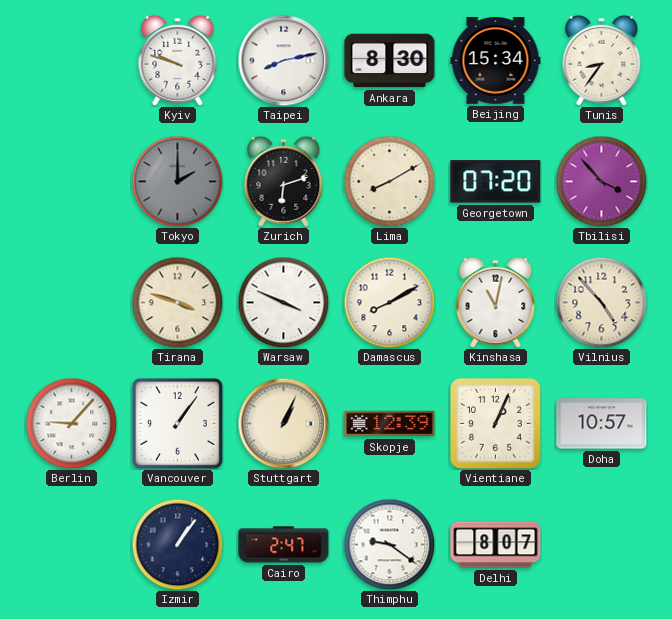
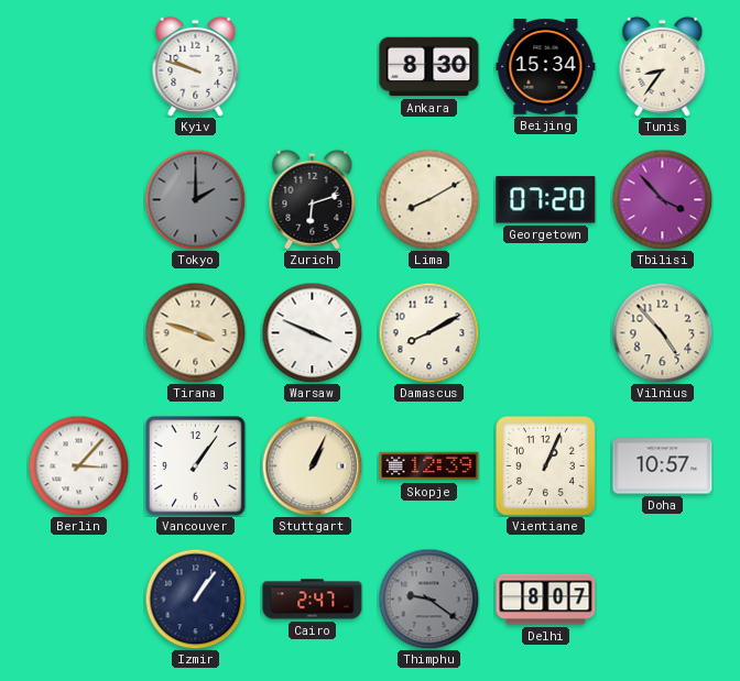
Taipei: 8:13 -> none
Kinshasa: 11:02 -> none
Berlin: 9:07 -> 3:07
Thimphu dial: white -> grey
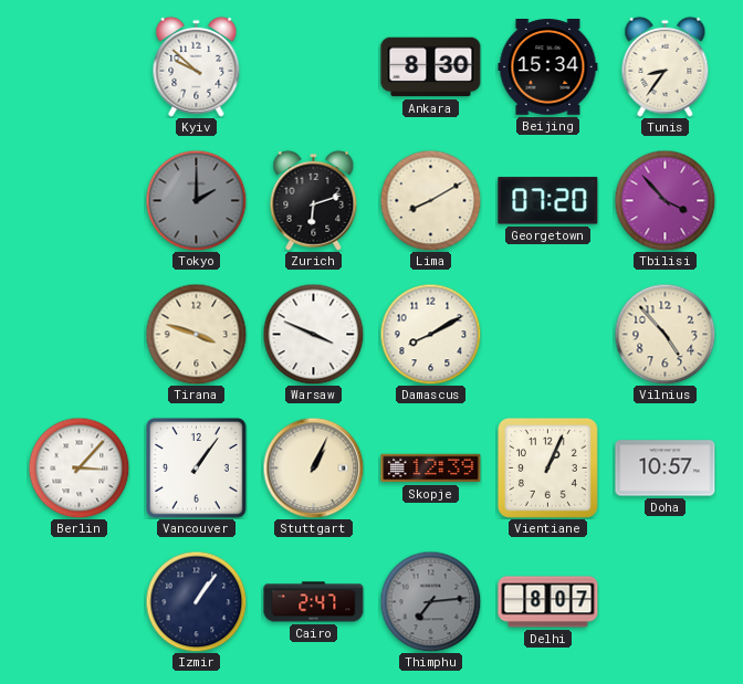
Kyiv: 9:48 -> 9:52
Thimphu: 9:21 -> 7:14
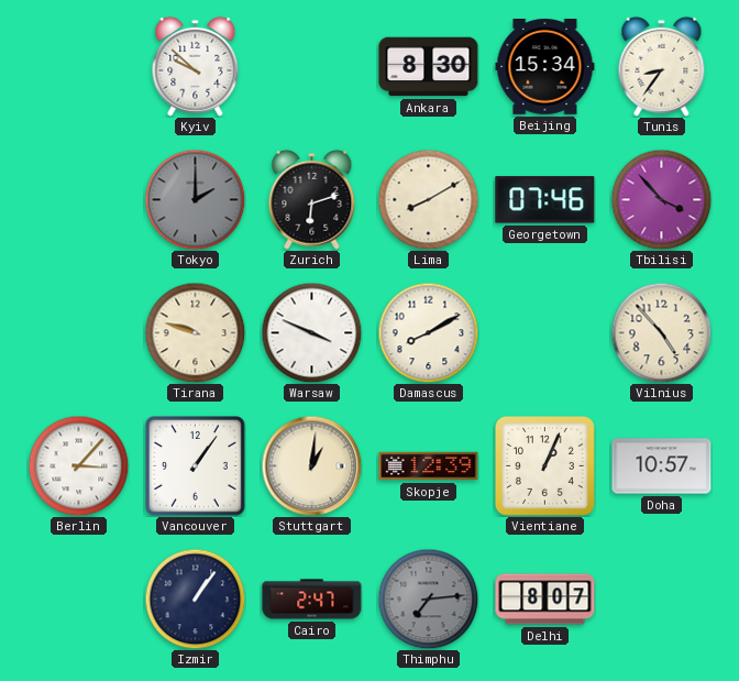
Georgetown: 07:20 -> 07:46
Tirana: 3:48 -> 9:48
Stuttgart: 1:04 -> 1:01
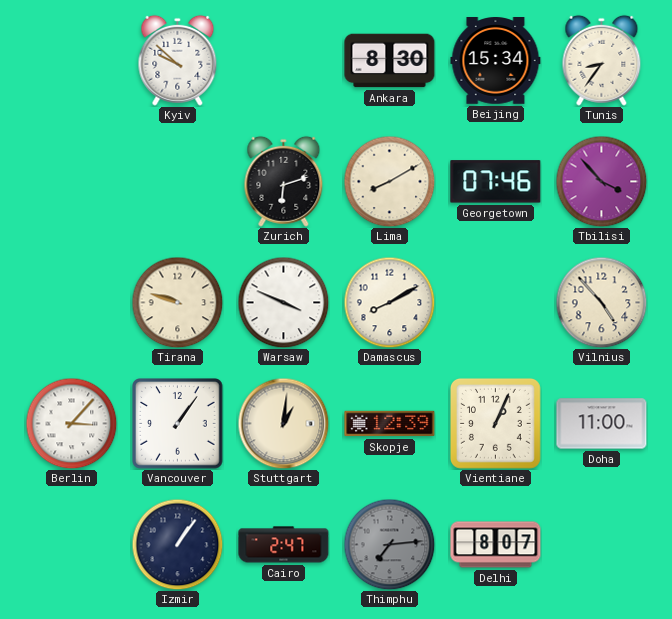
Tokyo: 2:00 -> none
Doha: 10:57 -> 11:00
